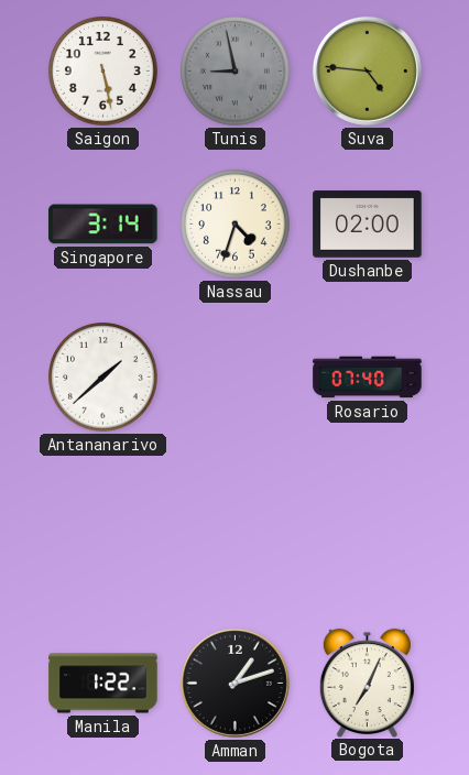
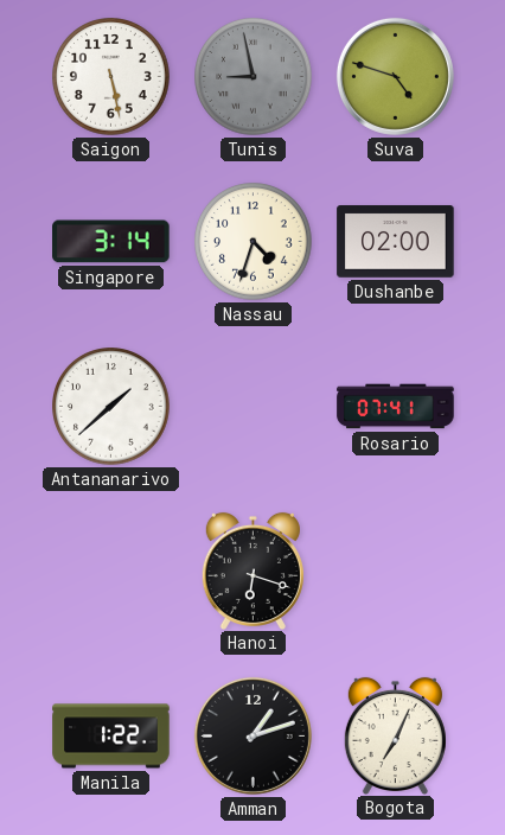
Suva: 4:46 -> 4:48
Rosario: 07:40 -> 07:41
Hanoi: none -> 6:18
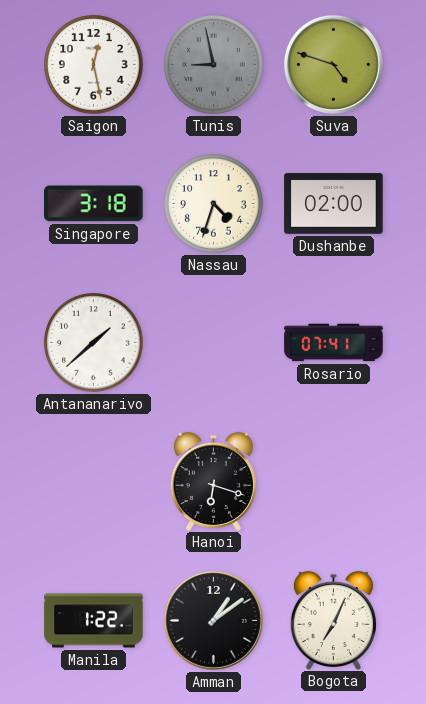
Saigon: 5:28 -> 12:28
Singapore: 3:14 -> 3:18
Amman: 1:12 -> 1:09
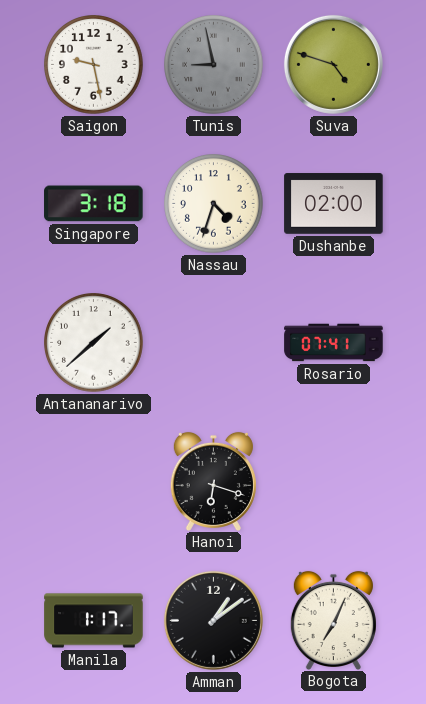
Saigon: 12:28 -> 9:28
Manila: 1:22 -> 1:17
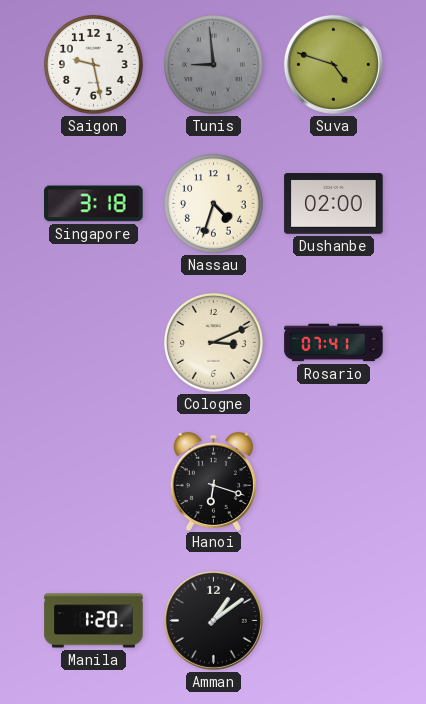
Tunis: 8:58 -> 8:59
Antananarivo: 1:38 -> none
Cologne: none -> 3:11
Manila: 1:17 -> 1:20
Bogota: 7:04 -> none
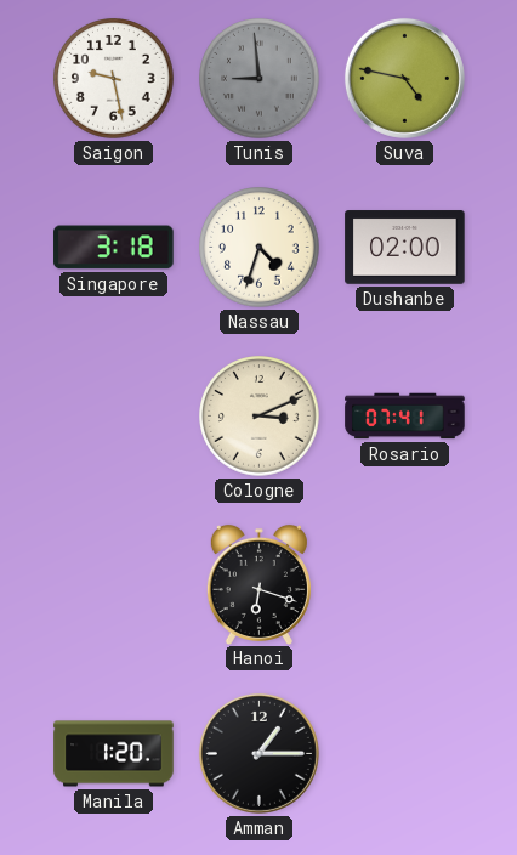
Suva: 4:48 -> 4:47
Amman: 1:09 -> 1:15
